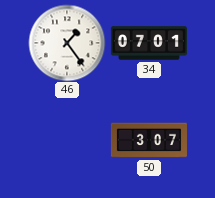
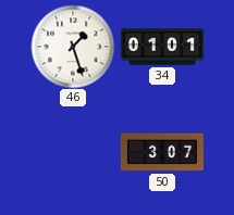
46: 1:24 -> 1:27
34: 07:01 -> 01:01
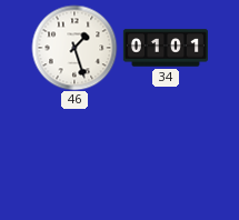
50: 3:07 -> none
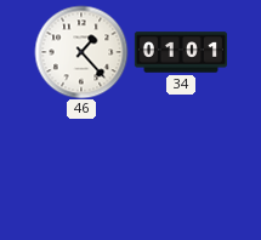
46: 1:27 -> 1:23
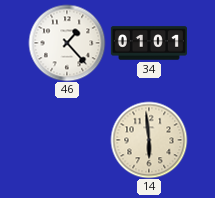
14: none -> 5:59
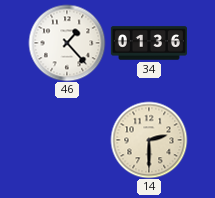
34: 01:01 -> 01:36
14: 5:59 -> 2:30
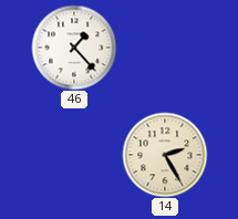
34: 01:36 -> none
14: 2:30 -> 2:25
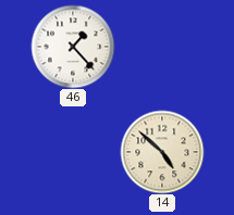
14: 2:25 -> 4:52
